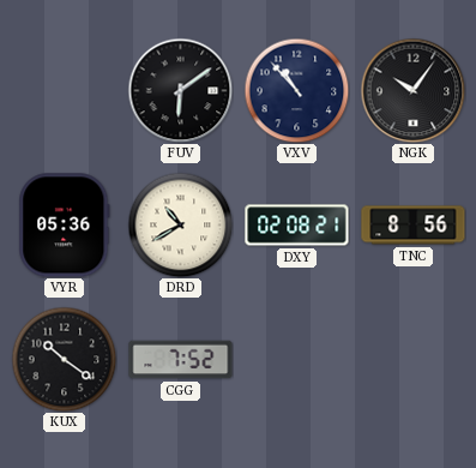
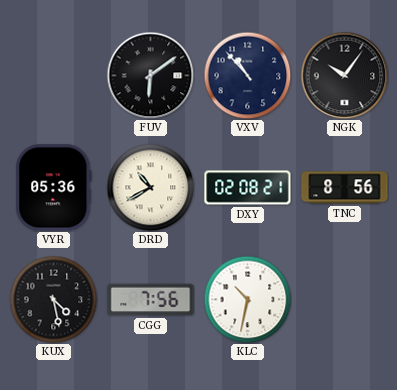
KUX: 10:21 -> 4:28
CGG: 7:52 -> 7:56
KLC: none -> 10:32
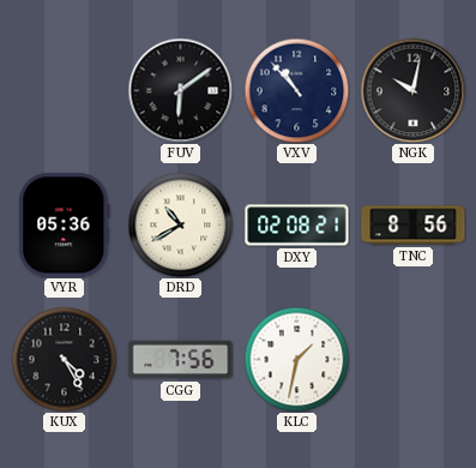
NGK: 10:06 -> 10:02
KUX: 4:28 -> 4:25
KLC: 10:32 -> 1:32
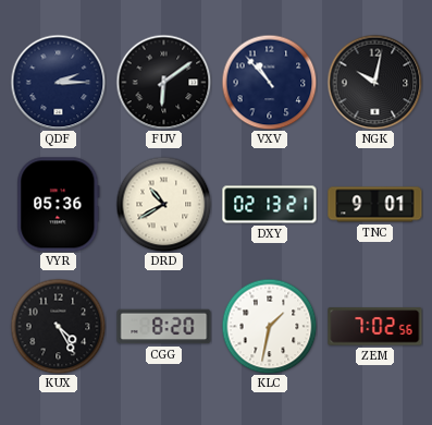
QDF: none -> 2:15
DXY: 02:08 -> 02:13
TNC: 8:56 -> 9:01
CGG: 7:56 -> 8:20
ZEM: none -> 7:02
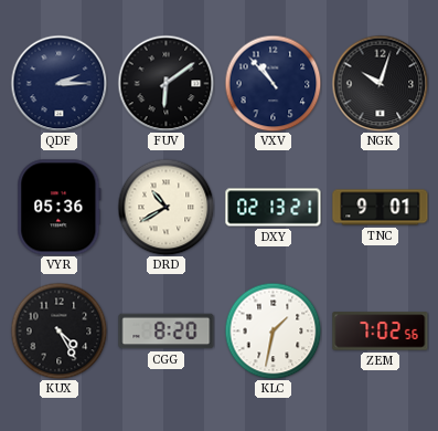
NGK: 10:02 -> 10:03
